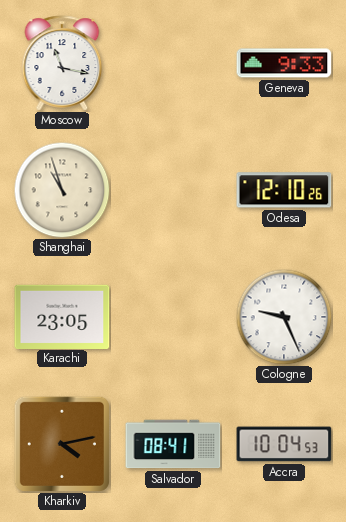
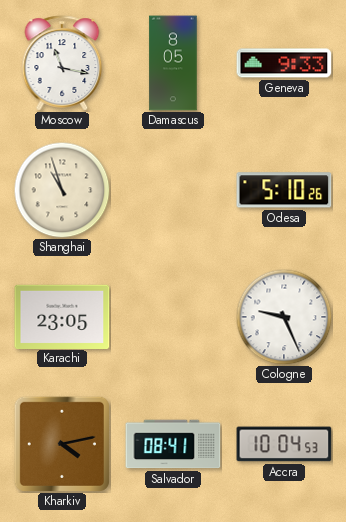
Damascus: none -> 8:05
Odesa: 12:10 -> 5:10
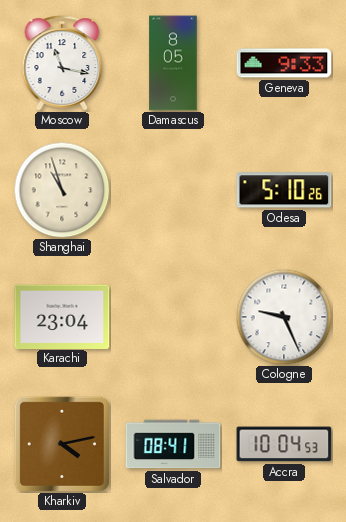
Karachi: 23:05 -> 23:04
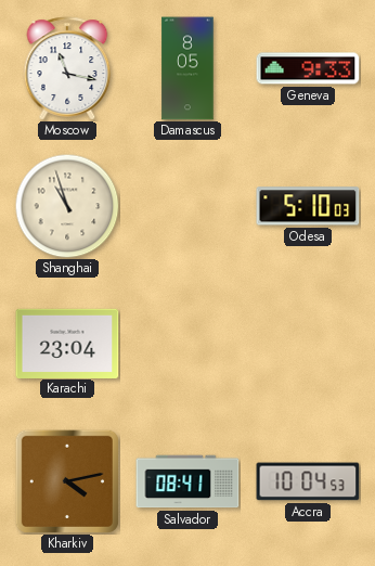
Odesa: 5:10:26 -> 5:10:03
Cologne: 9:26 -> none
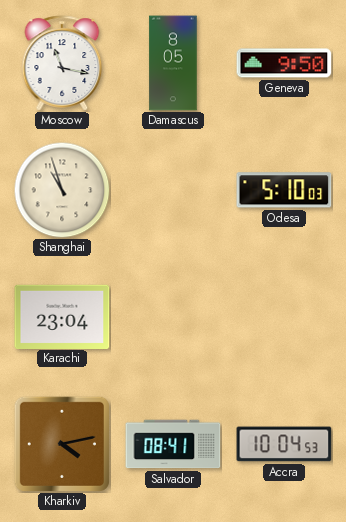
Geneva: 9:33 -> 9:50
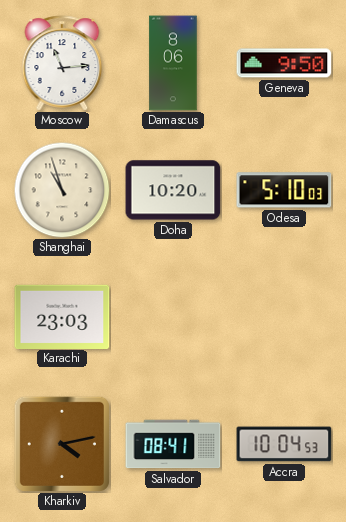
Moscow: 11:17 -> 11:14
Damascus: 8:05 -> 8:06
Doha: none -> 10:20
Karachi: 23:04 -> 23:03
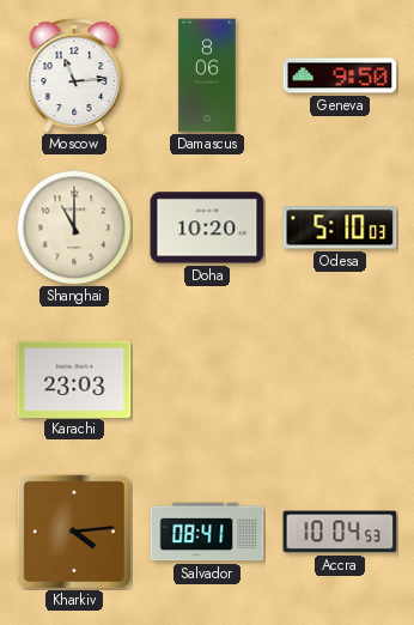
Shanghai: 10:57 -> 11:00
Kharkiv: 4:13 -> 4:14
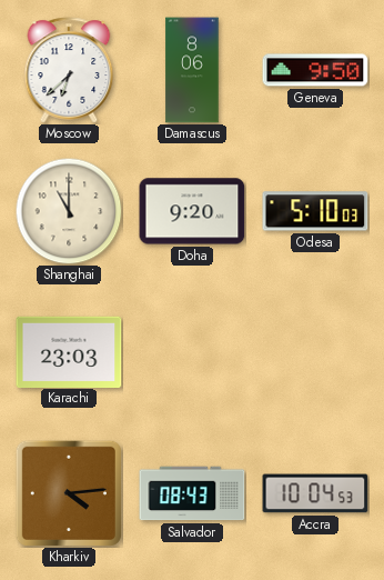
Moscow: 11:14 -> 6:38
Doha: 10:20 -> 9:20
Salvador: 08:41 -> 08:43
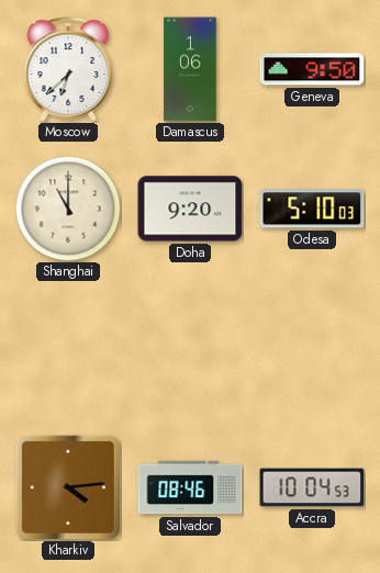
Damascus: 8:06 -> 1:06
Karachi: 23:03 -> none
Salvador: 08:43 -> 08:46
